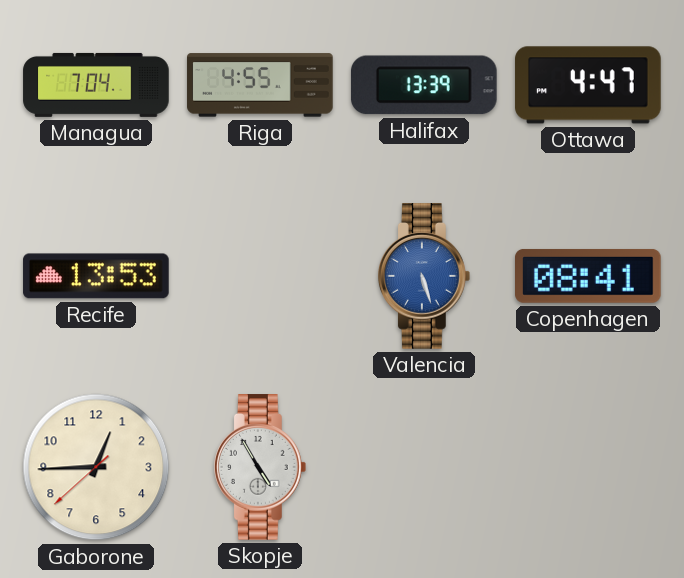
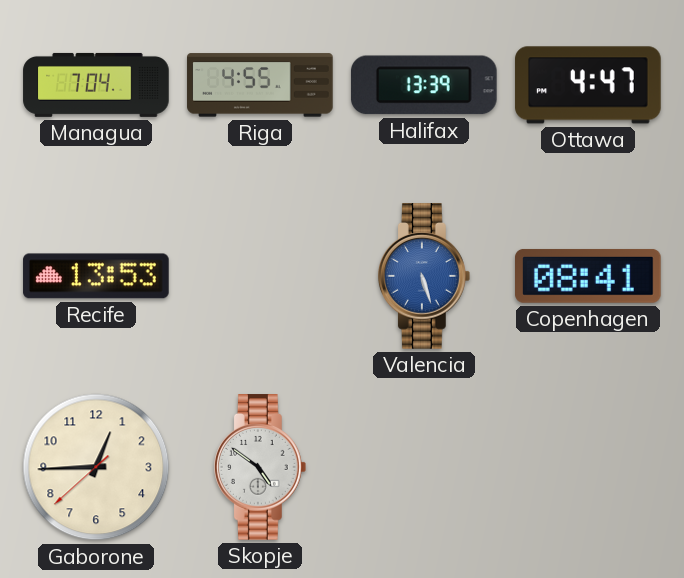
Skopje: 4:55 -> 4:51
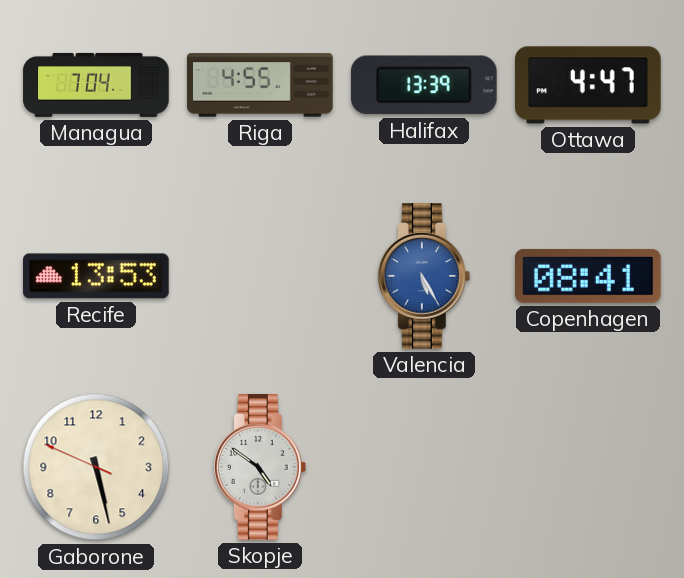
Valencia: 5:27 -> 5:25
Gaborone: 12:44 -> 5:27
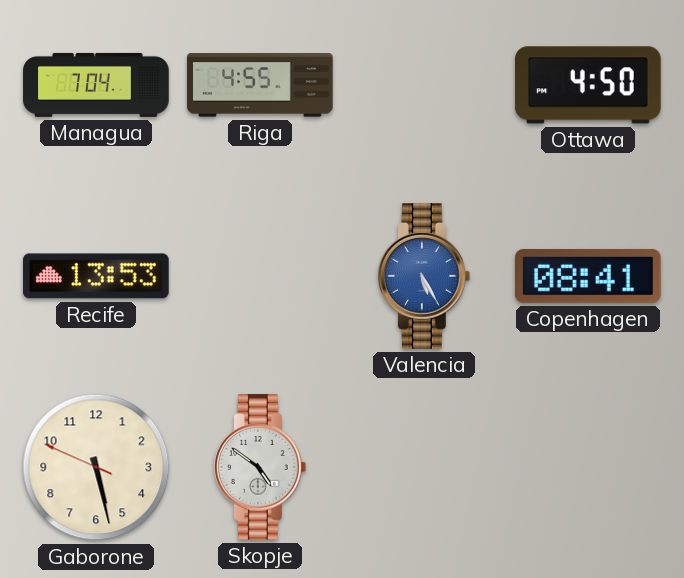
Halifax: 13:39 -> none
Ottawa: 4:47 -> 4:50
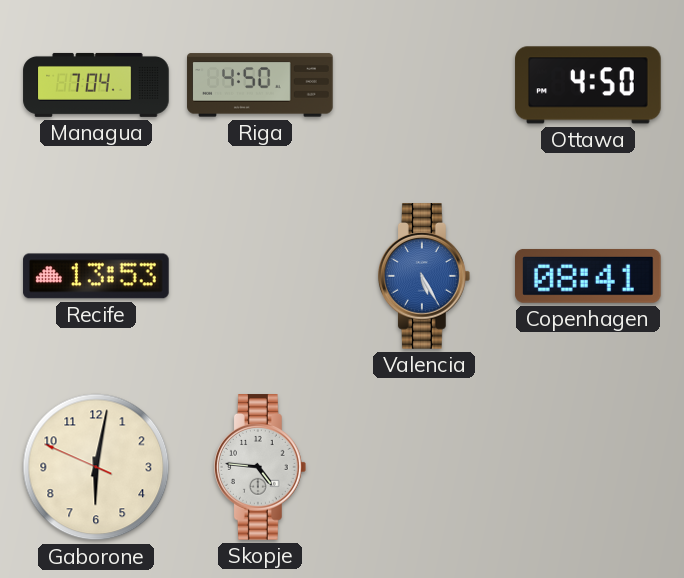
Riga: 4:55 -> 4:50
Gaborone: 5:27 -> 6:01
Skopje: 4:51 -> 4:46
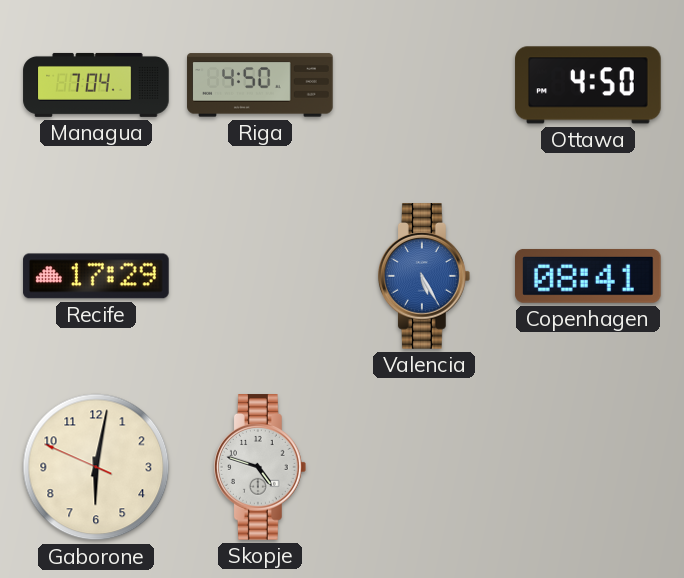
Recife: 13:53 -> 17:29
Skopje: 4:46 -> 4:48
